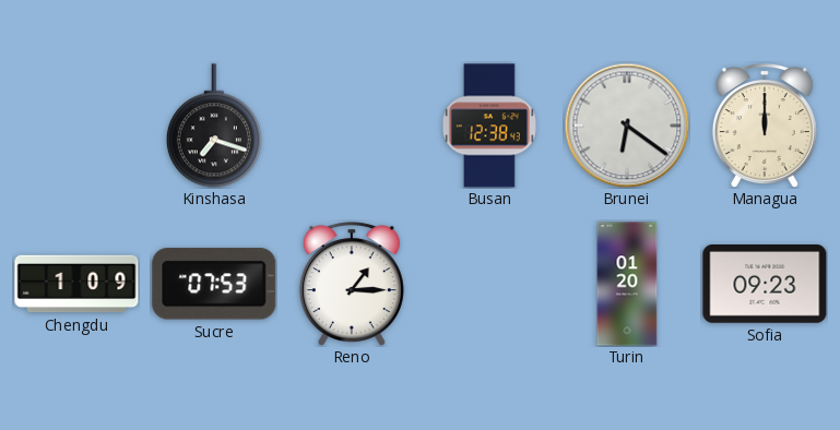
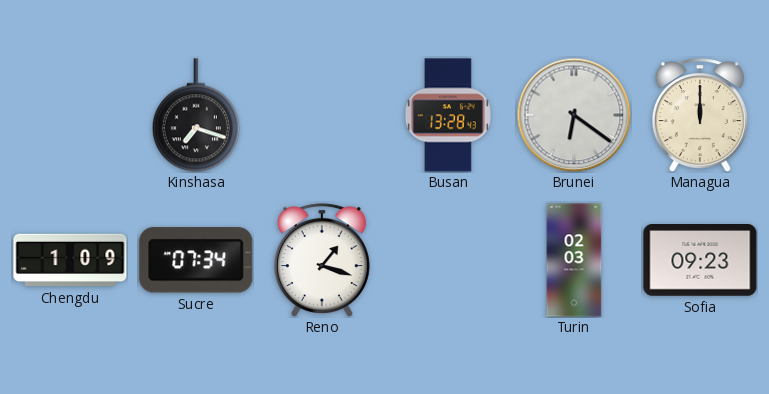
Busan: 12:38 -> 13:28
Sucre: 07:53 -> 07:34
Reno: 1:15 -> 1:18
Turin: 01:20 -> 02:03
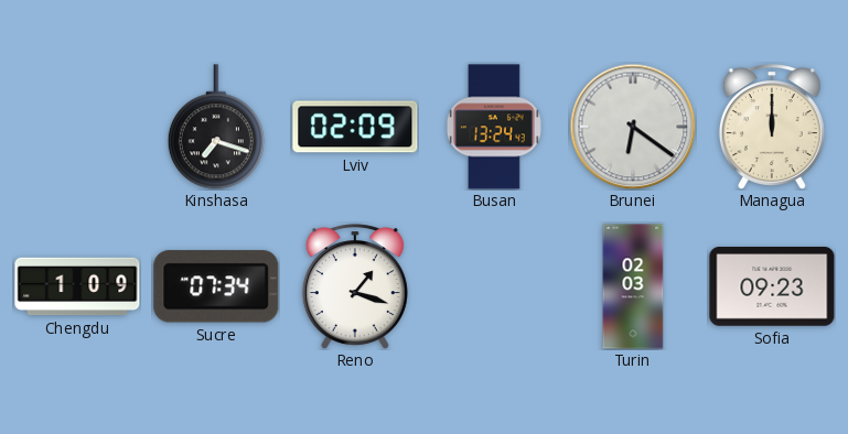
Lviv: none -> 02:09
Busan: 13:28 -> 13:24
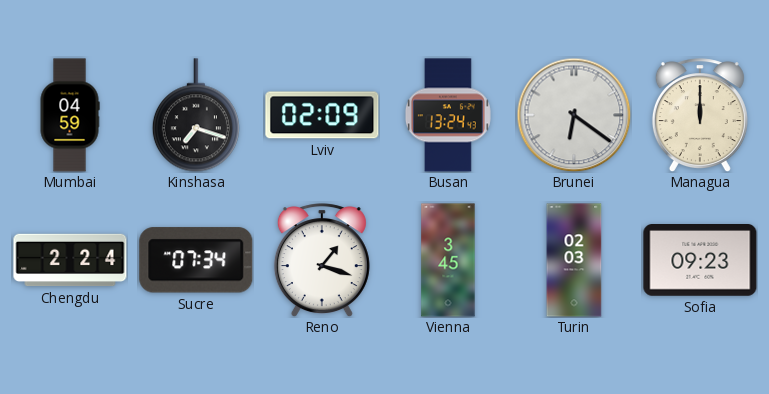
Mumbai: none -> 04:59
Chengdu: 1:09 -> 2:24
Vienna: none -> 3:45
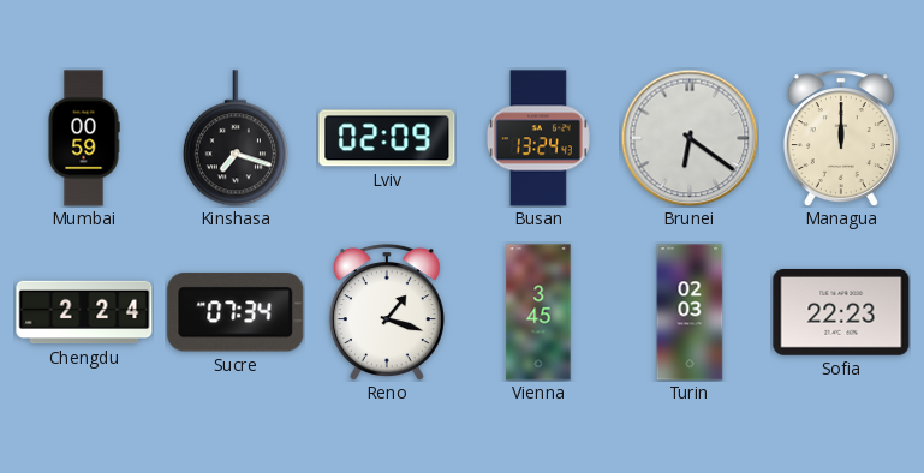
Mumbai: 04:59 -> 00:59
Sofia: 09:23 -> 22:23
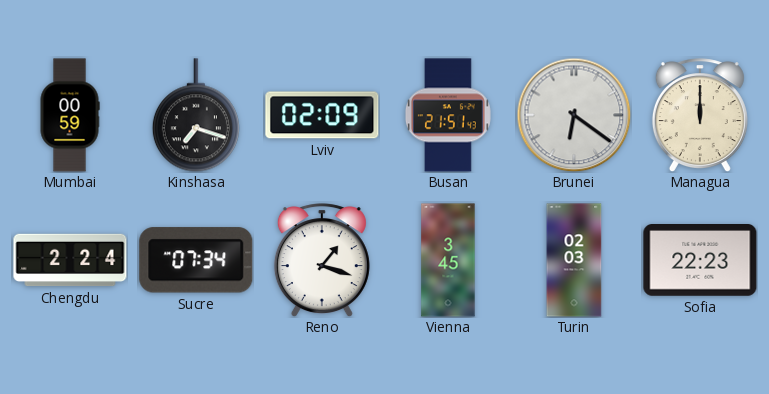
Busan: 13:24 -> 21:51
